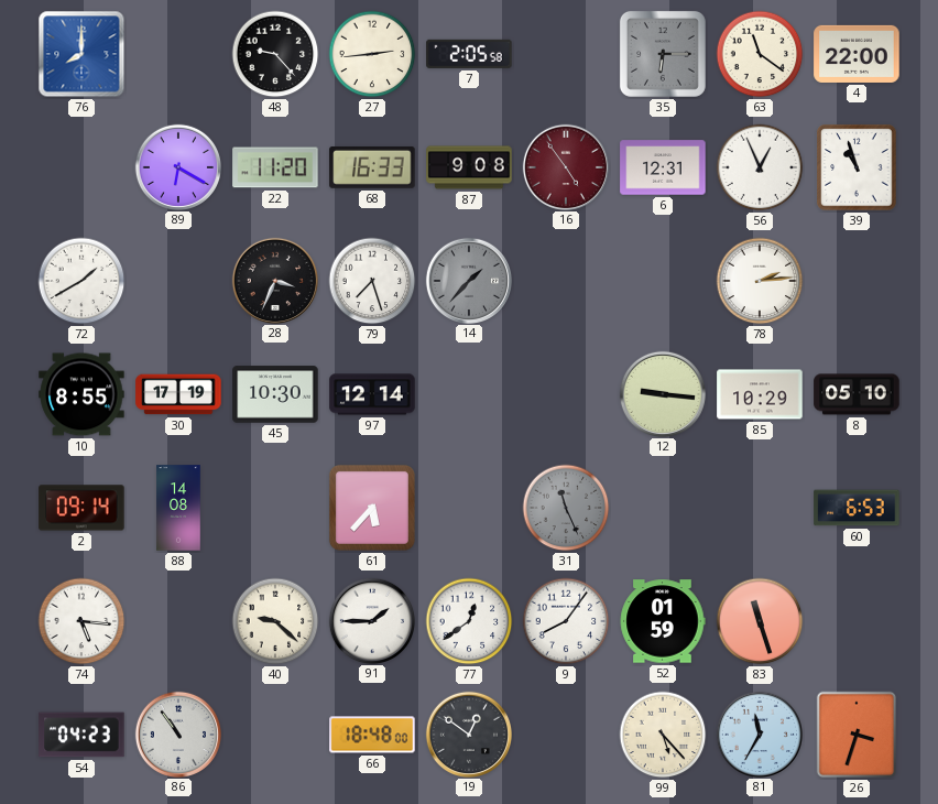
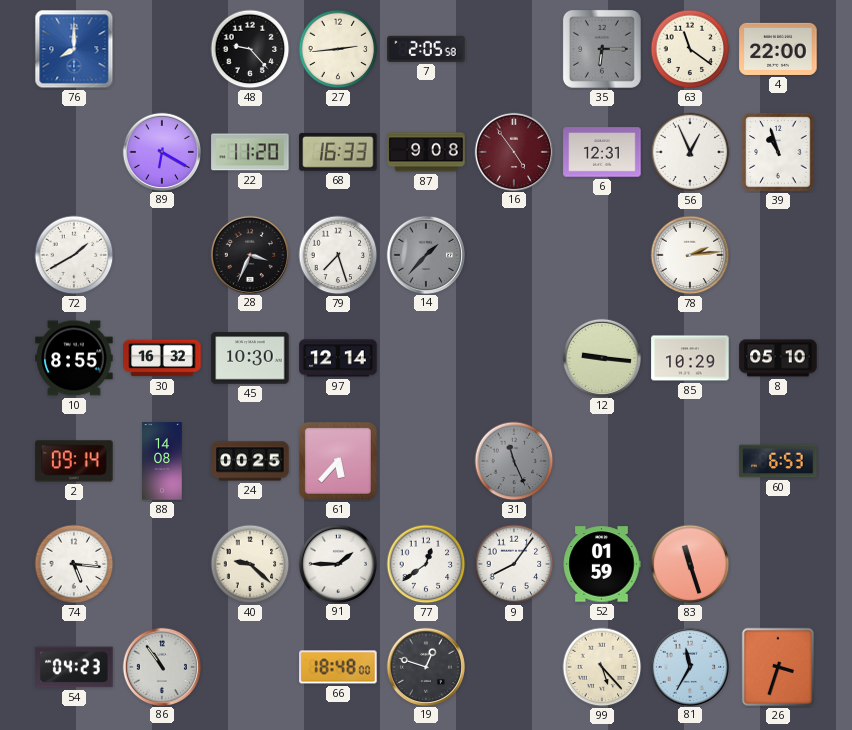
30: 17:19 -> 16:32
24: none -> 00:25
19: 12:51 -> 12:48
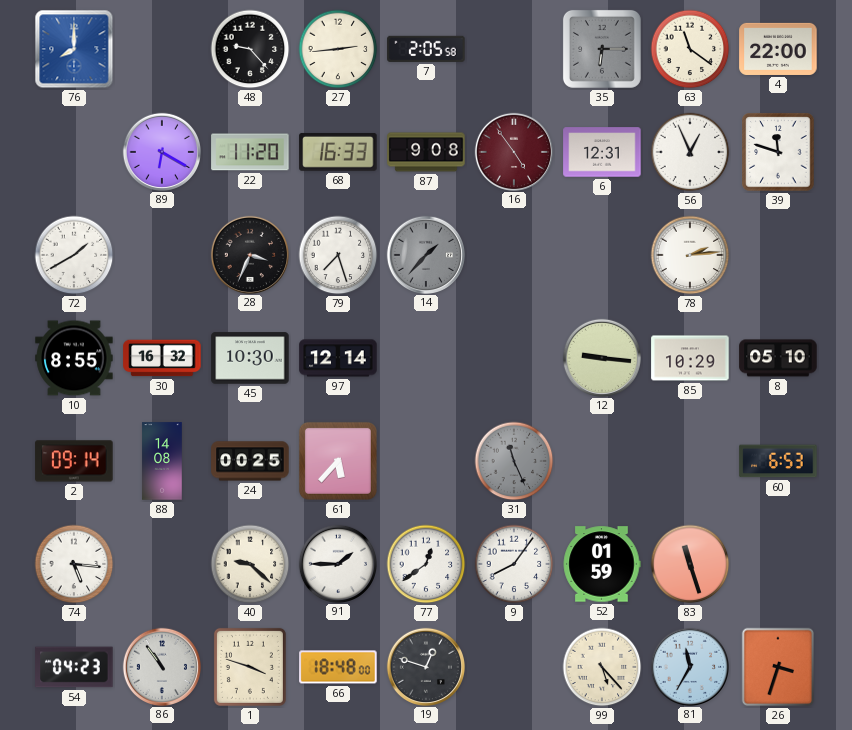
39: 10:57 -> 11:48
1: none -> 3:48
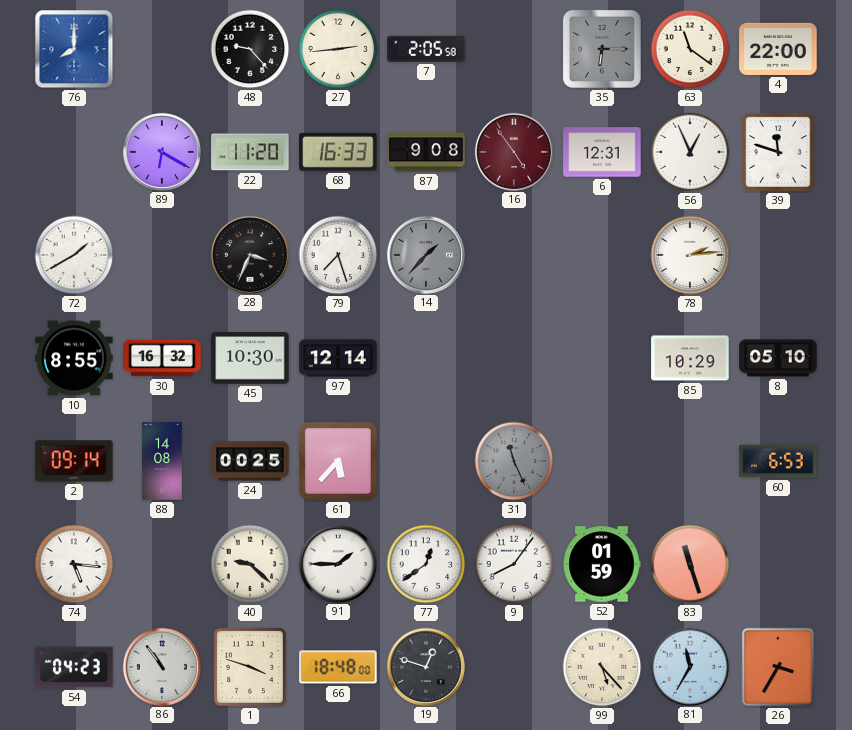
12: 9:16 -> none
26: 3:33 -> 3:35
